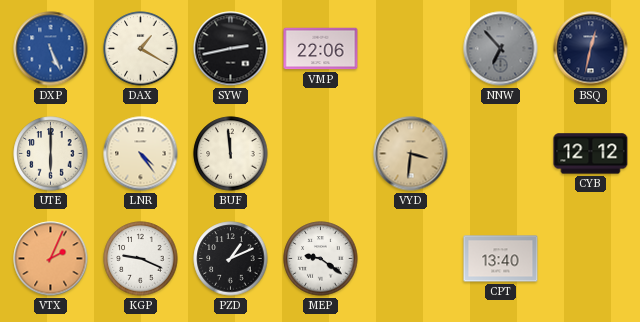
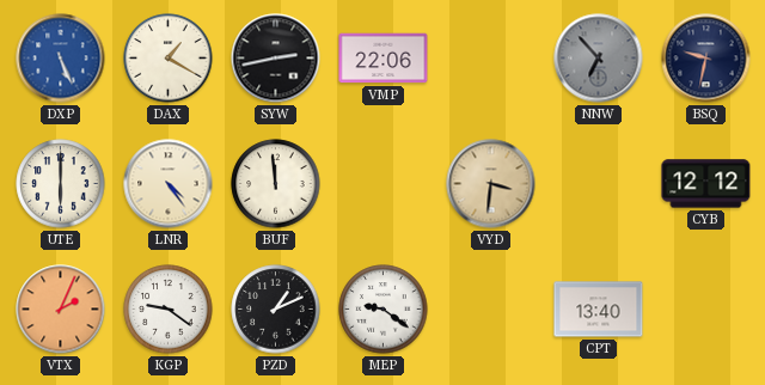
BSQ: 12:32 -> 9:32
KGP: 9:19 -> 9:21
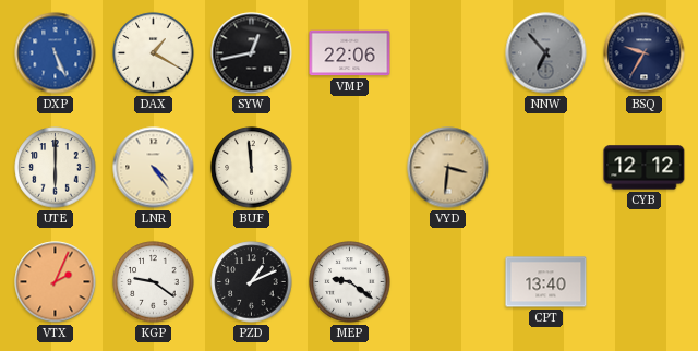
SYW: 2:43 -> 12:43
BSQ: 9:32 -> 9:35
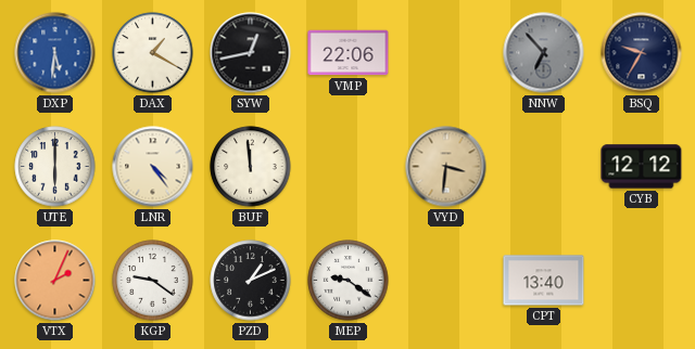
DXP: 5:26 -> 5:31
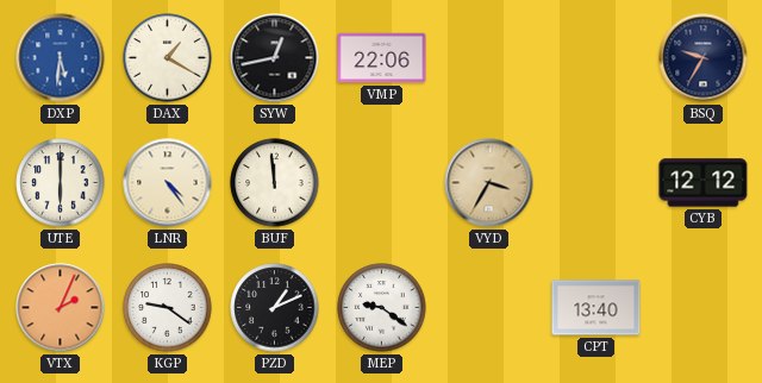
NNW: 6:53 -> none
VYD: 3:31 -> 3:35
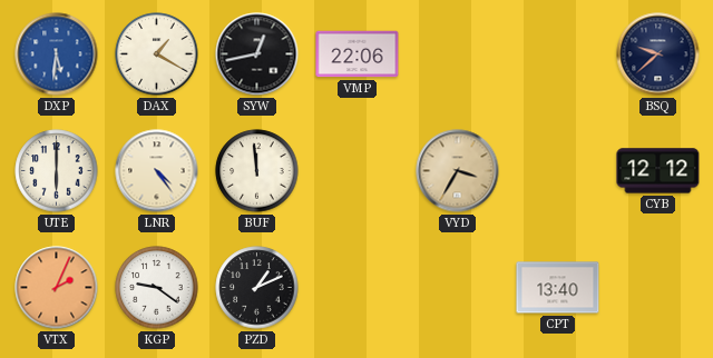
BSQ: 9:35 -> 9:38
MEP: 9:21 -> none
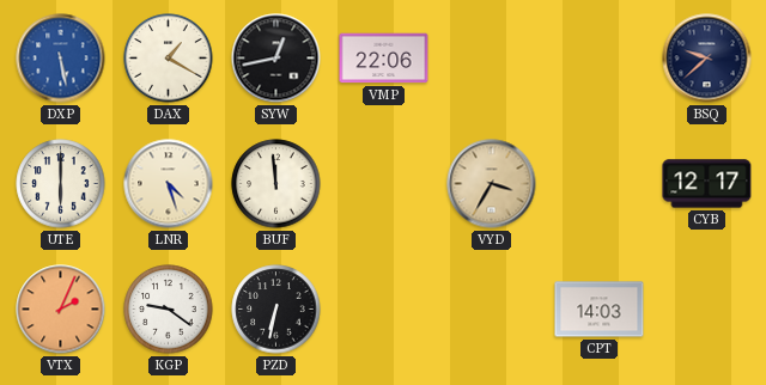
DXP: 5:31 -> 5:28
LNR: 4:24 -> 4:27
CYB: 12:12 -> 12:17
PZD: 1:11 -> 6:32
CPT: 13:40 -> 14:03
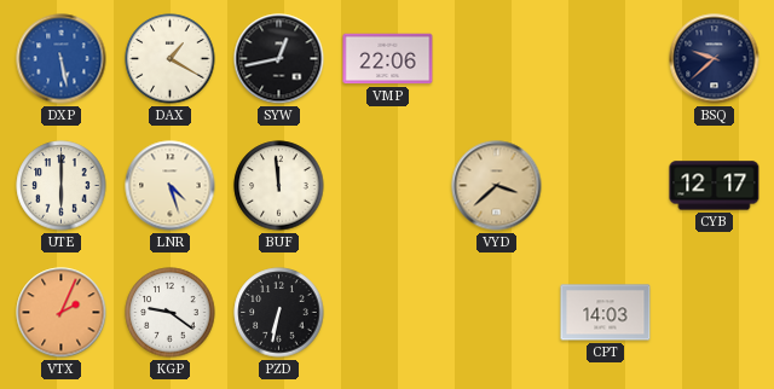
VYD: 3:35 -> 3:38
